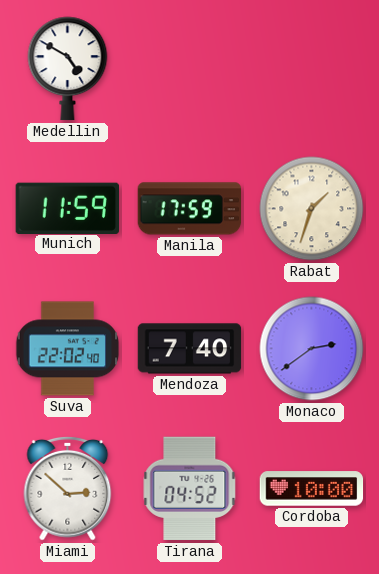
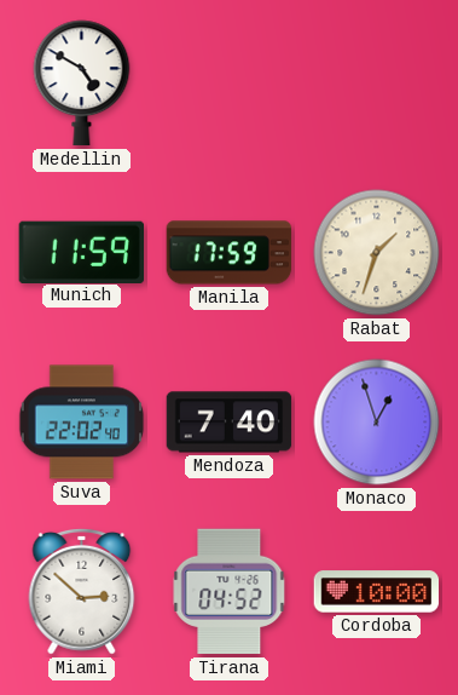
Monaco: 2:39 -> 12:57
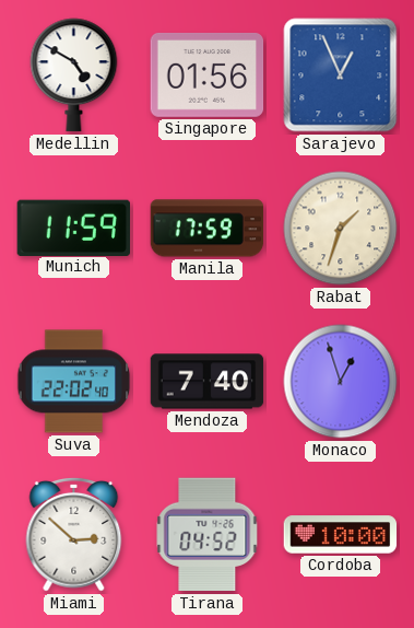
Singapore: none -> 01:56
Sarajevo: none -> 12:56
